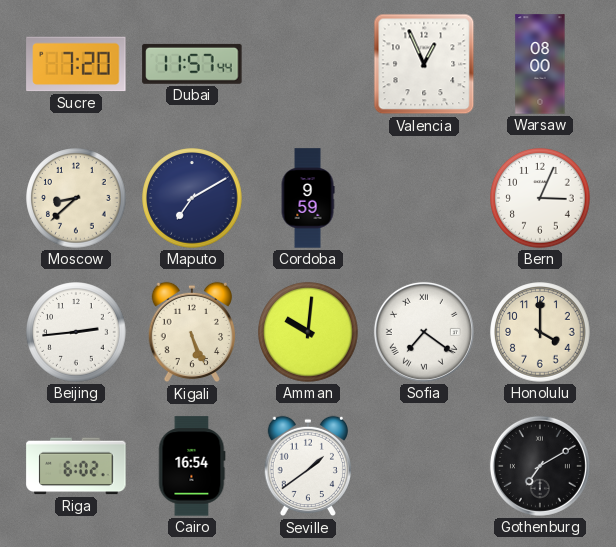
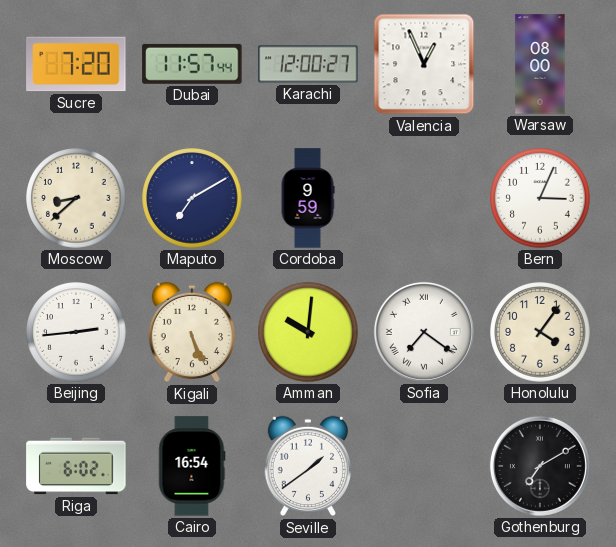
Karachi: none -> 12:00
Honolulu: 4:00 -> 4:06
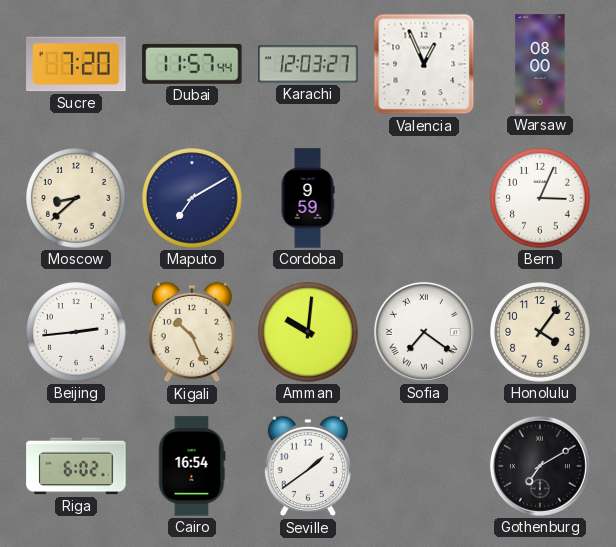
Karachi: 12:00 -> 12:03
Kigali: 5:26 -> 10:26
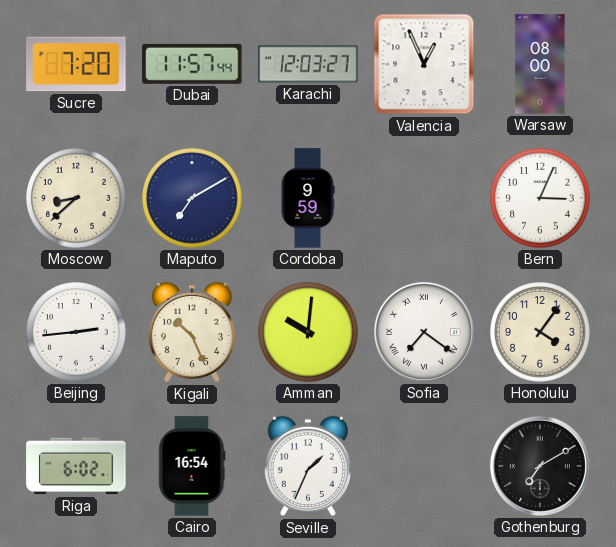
Seville: 1:39 -> 1:34
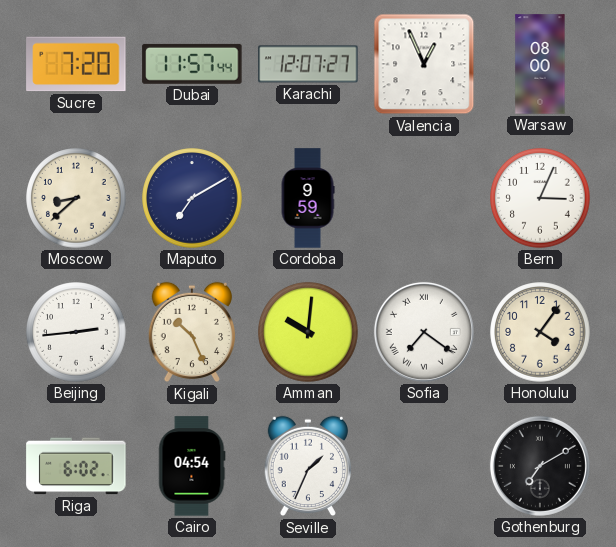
Karachi: 12:03 -> 12:07
Cairo: 16:54 -> 04:54
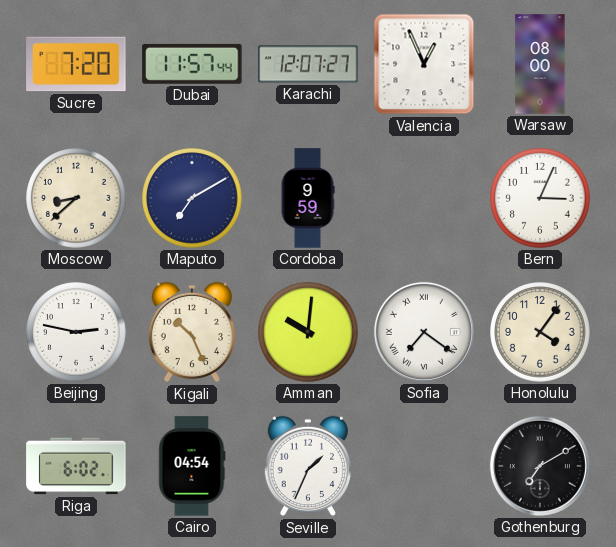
Beijing: 2:44 -> 2:47
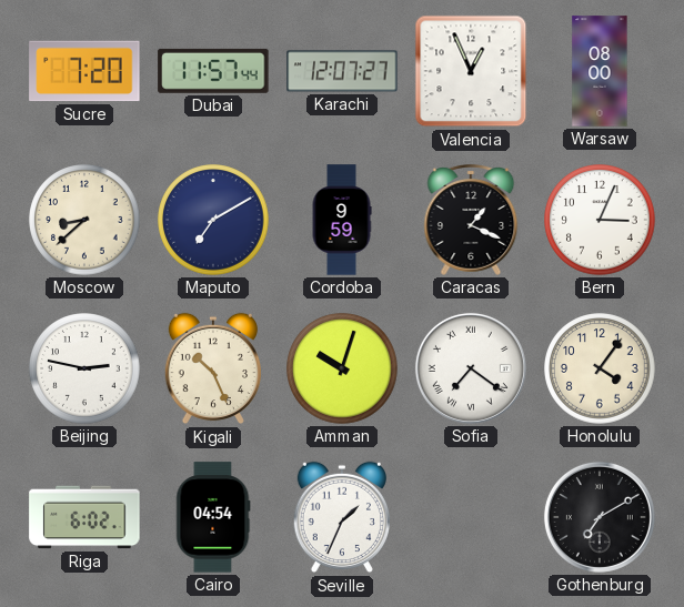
Caracas: none -> 1:19
Amman: 10:01 -> 10:03
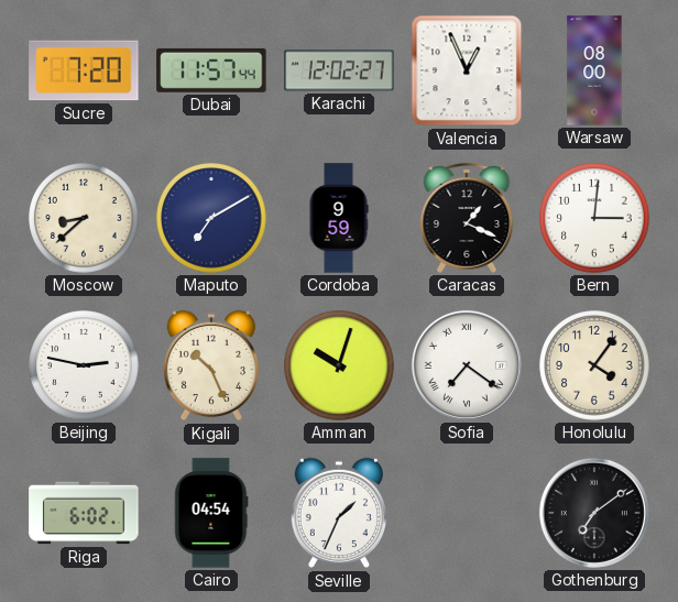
Karachi: 12:07 -> 12:02
Bern: 3:04 -> 3:01
Gothenburg: 7:10 -> 7:09
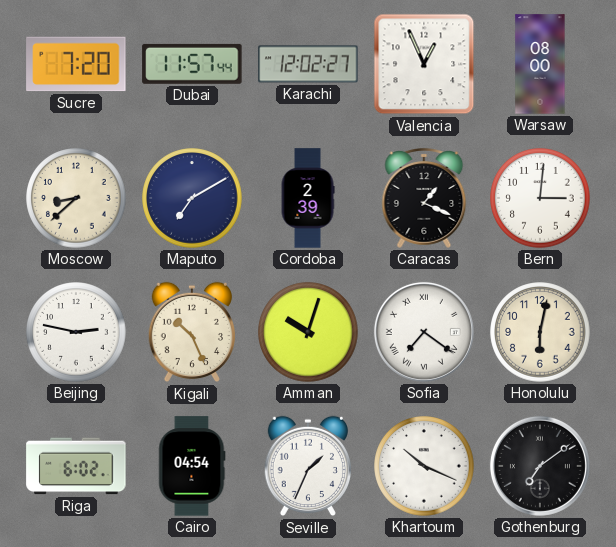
Cordoba: 9:59 -> 2:39
Honolulu: 4:06 -> 6:02
Khartoum: none -> 10:19
